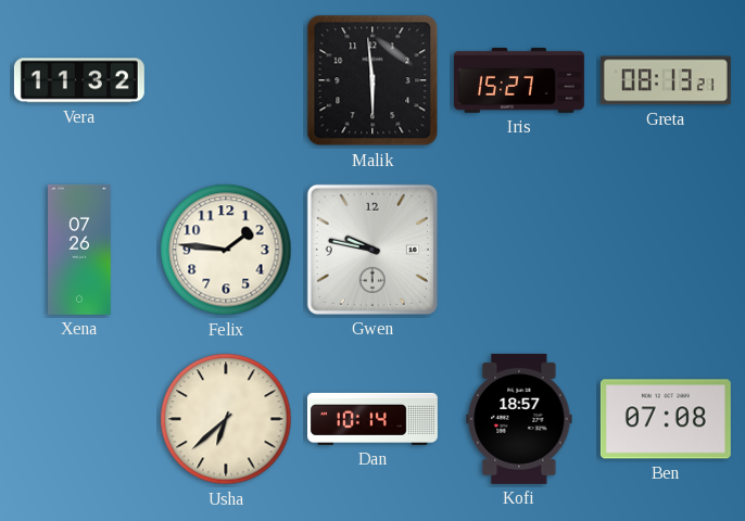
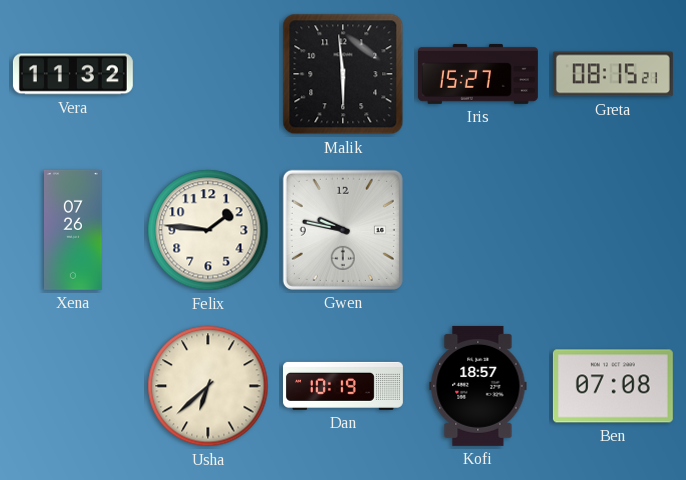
Greta: 08:13 -> 08:15
Dan: 10:14 -> 10:19
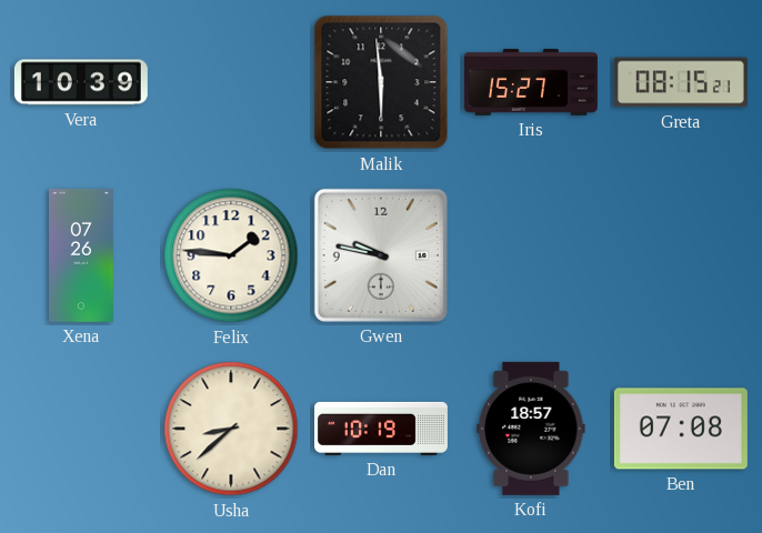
Vera: 11:32 -> 10:39
Usha: 6:38 -> 8:38
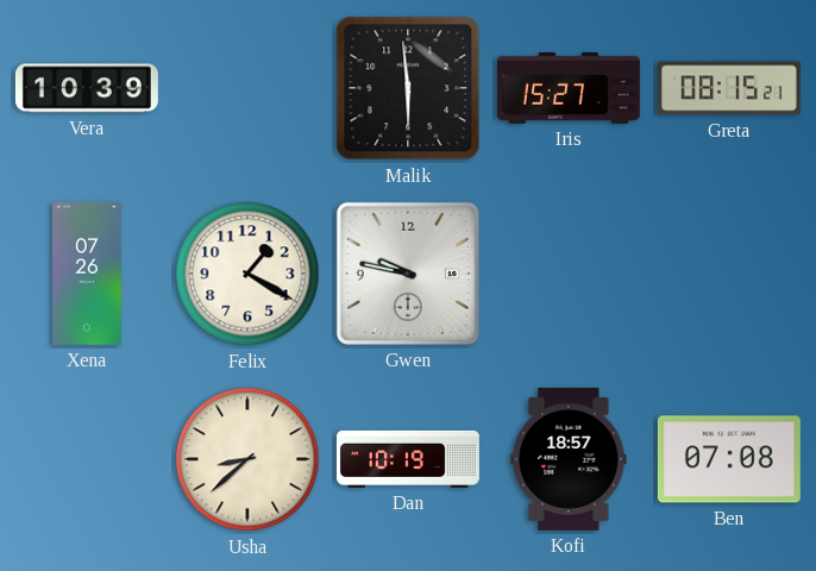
Felix: 1:46 -> 1:20
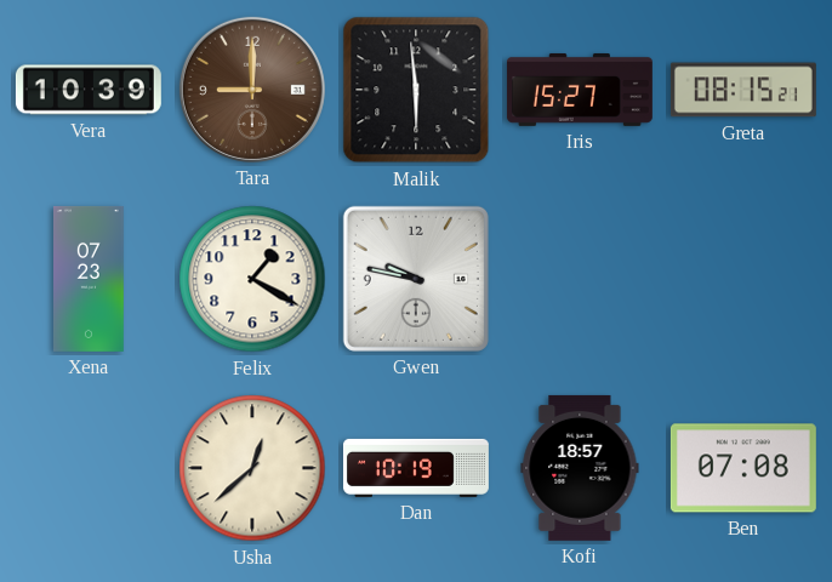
Tara: none -> 9:00
Xena: 07:26 -> 07:23
Usha: 8:38 -> 12:38
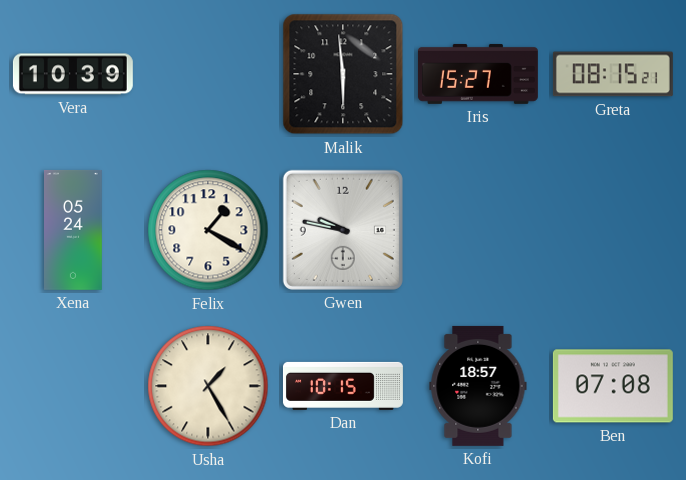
Tara: 9:00 -> none
Xena: 07:23 -> 05:24
Usha: 12:38 -> 1:25
Dan: 10:19 -> 10:15
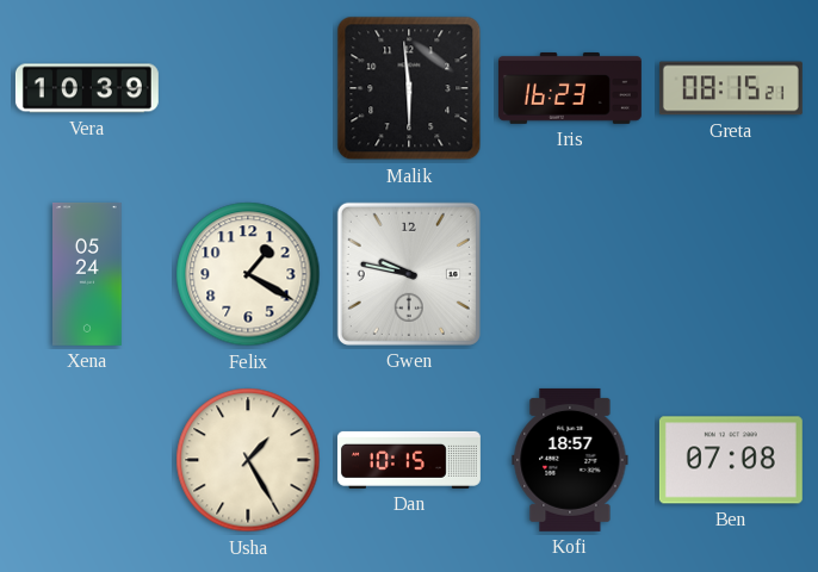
Iris: 15:27 -> 16:23
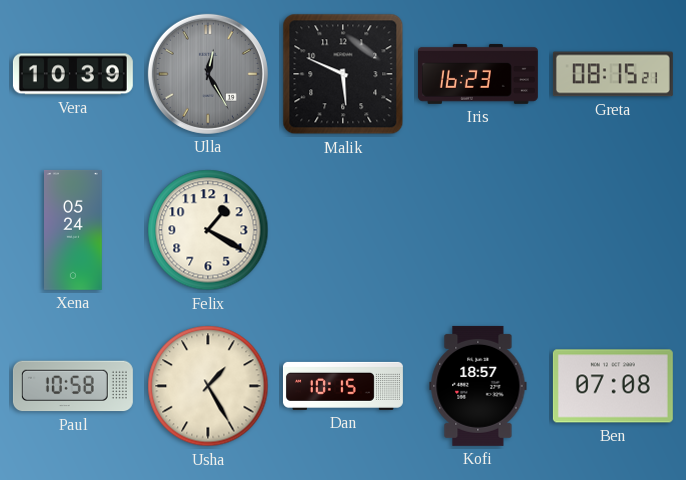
Ulla: none -> 12:25
Malik: 5:59 -> 5:49
Gwen: 9:47 -> none
Paul: none -> 10:58
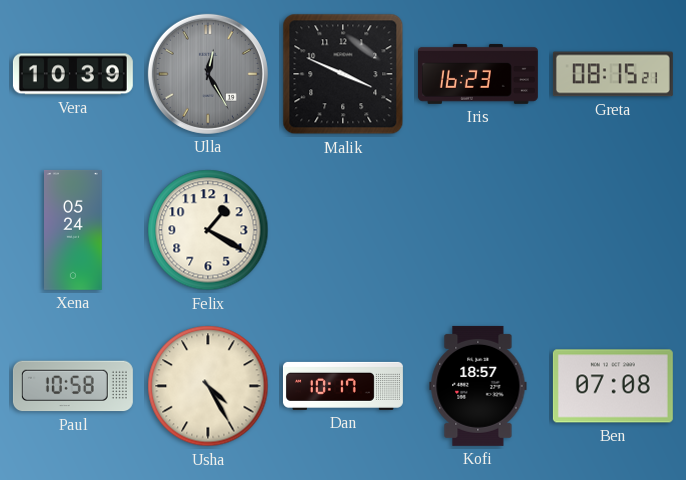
Malik: 5:49 -> 3:49
Usha: 1:25 -> 4:25
Dan: 10:15 -> 10:17
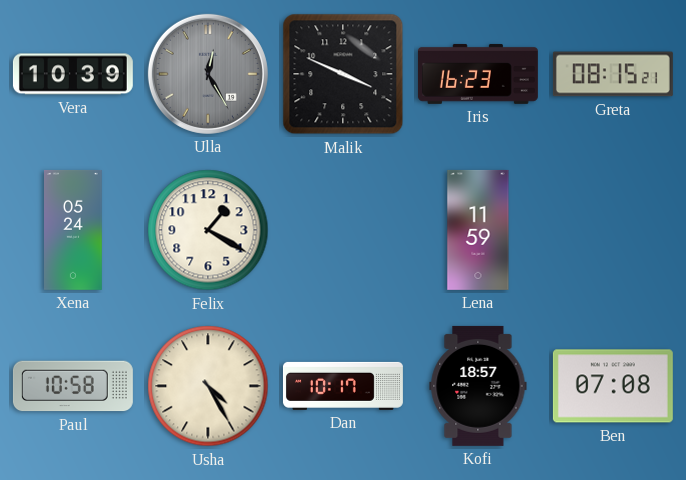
Lena: none -> 11:59
